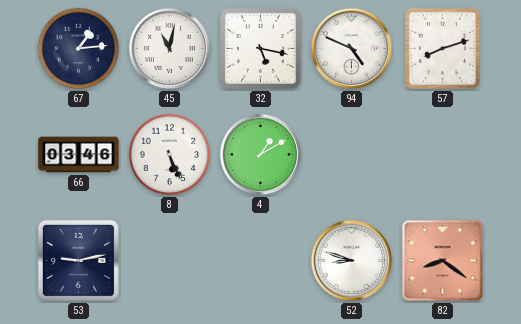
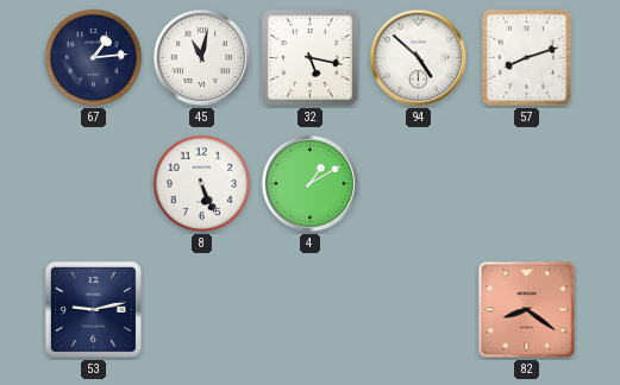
94: 4:49 -> 4:52
66: 03:46 -> none
52: 8:48 -> none
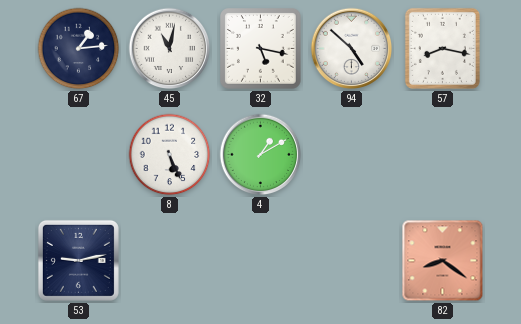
57: 8:12 -> 8:17
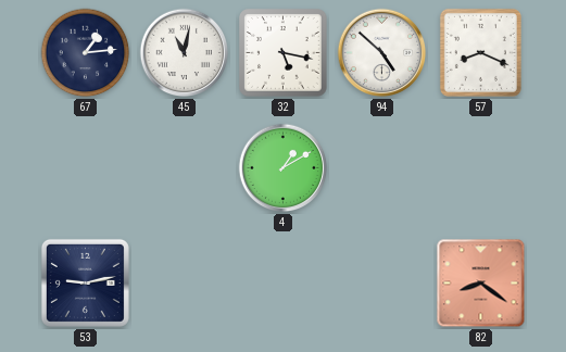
57: 8:17 -> 8:19
8: 5:26 -> none
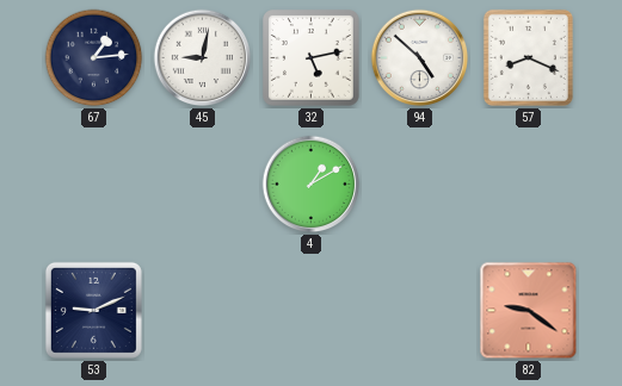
45: 11:02 -> 9:02
32: 5:17 -> 5:13
53: 9:13 -> 9:11
82: 8:21 -> 9:21
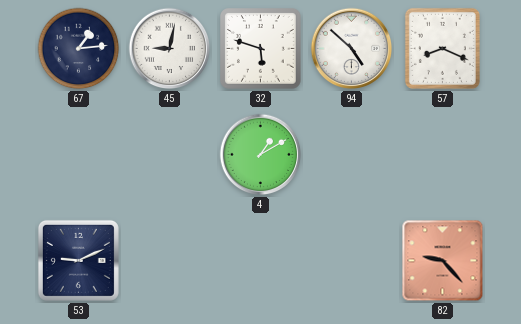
32: 5:13 -> 5:48
82: 9:21 -> 9:23
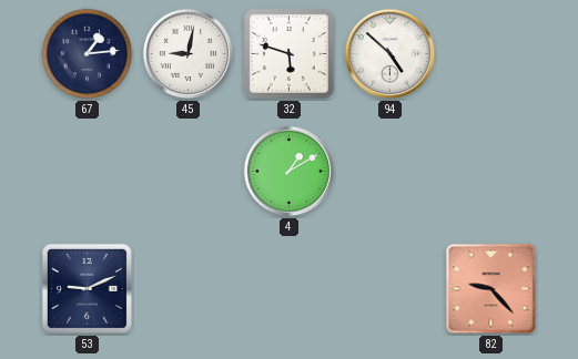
57: 8:19 -> none
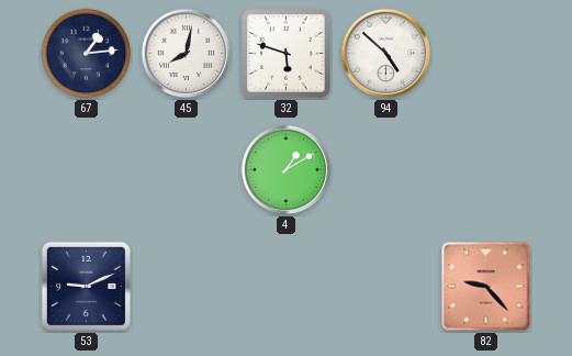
45: 9:02 -> 8:02
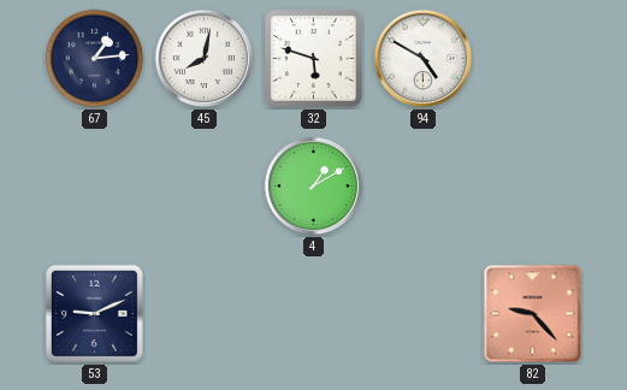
94: 4:52 -> 4:50
